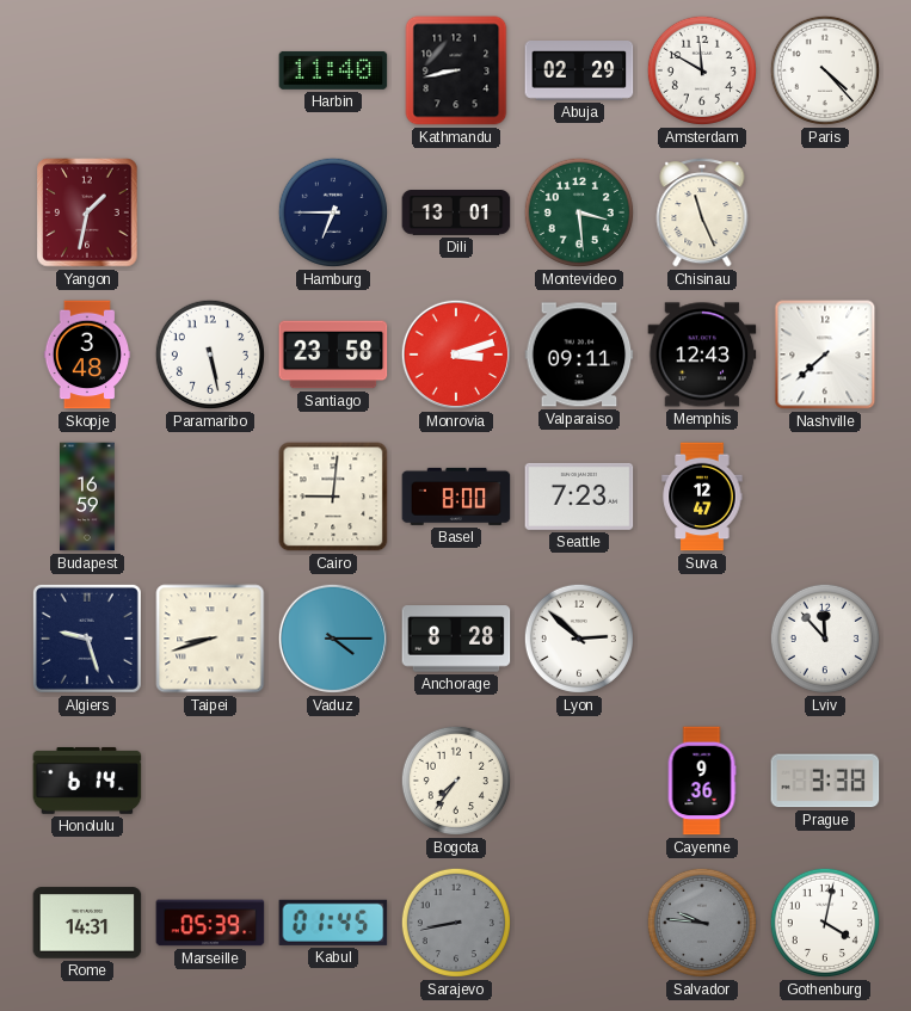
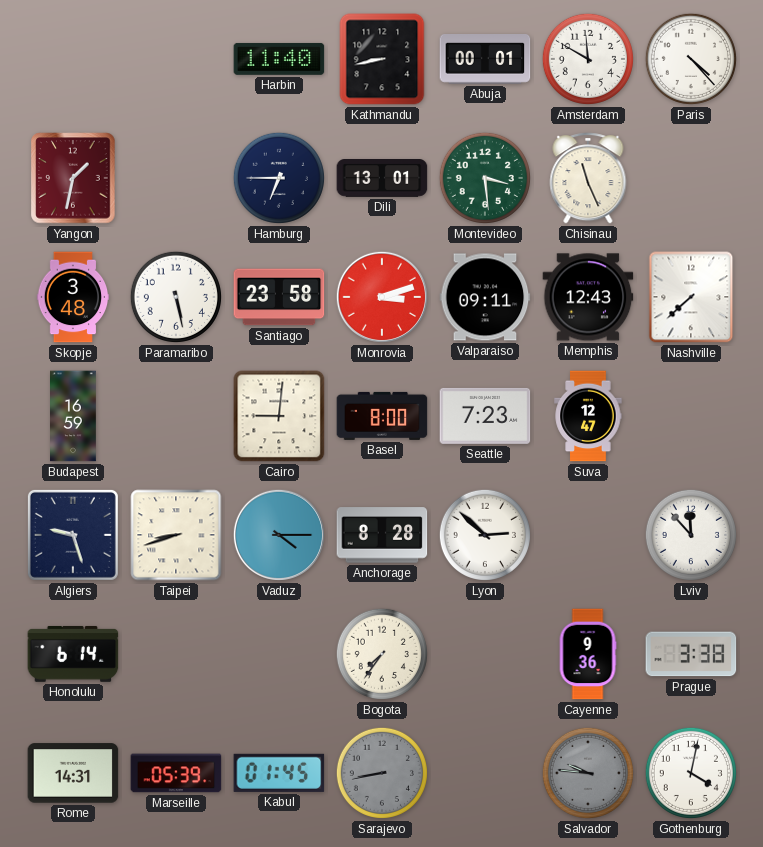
Abuja: 02:29 -> 00:01
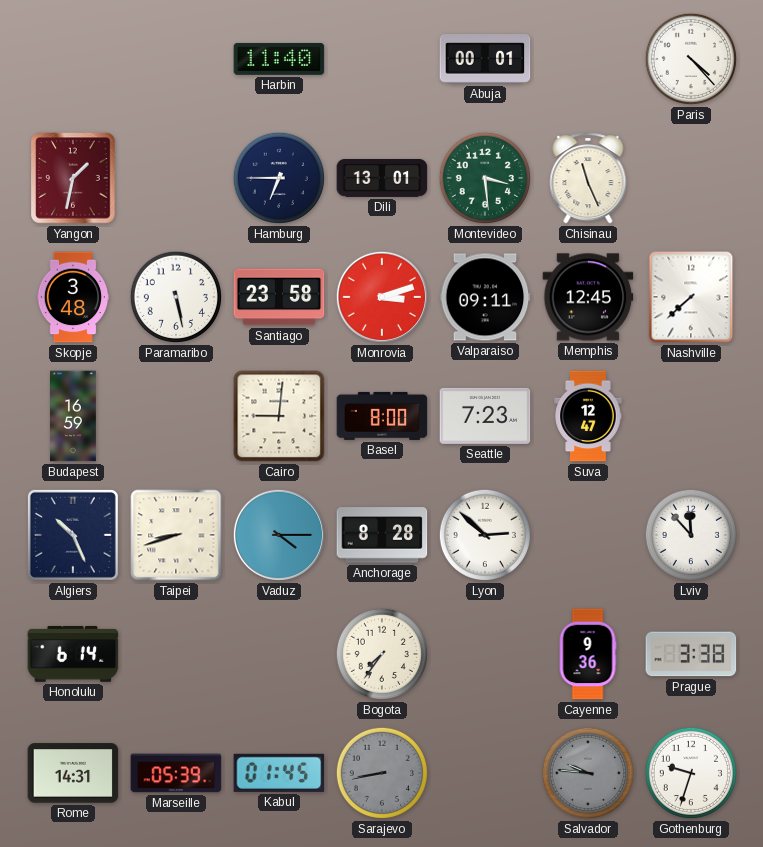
Kathmandu: 8:43 -> none
Amsterdam: 11:50 -> none
Memphis: 12:43 -> 12:45
Algiers: 9:27 -> 10:26
Gothenburg: 4:02 -> 9:33
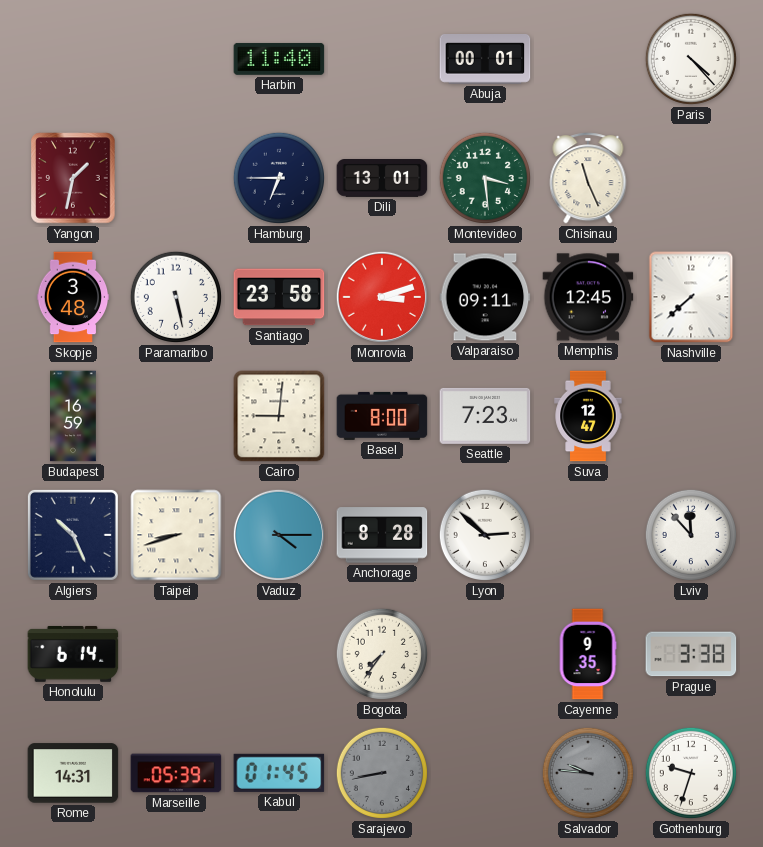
Cayenne: 9:36 -> 9:35
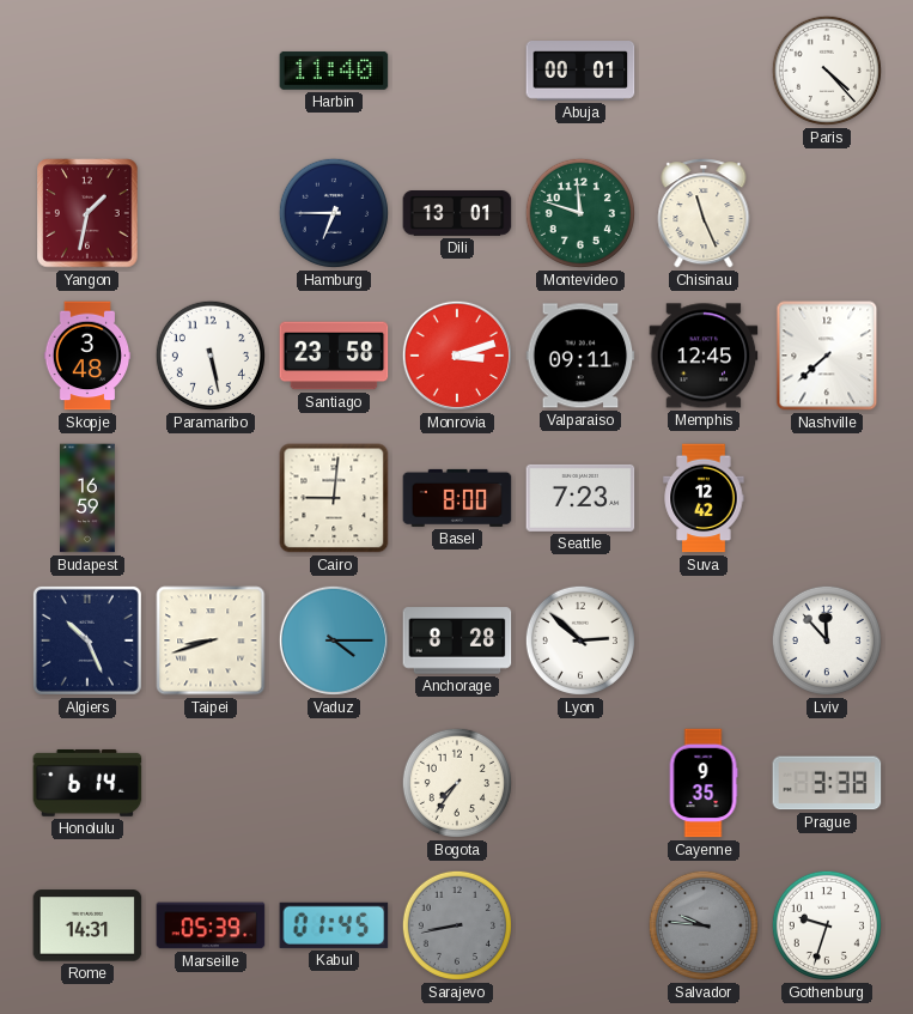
Montevideo: 3:29 -> 11:48
Suva: 12:47 -> 12:42
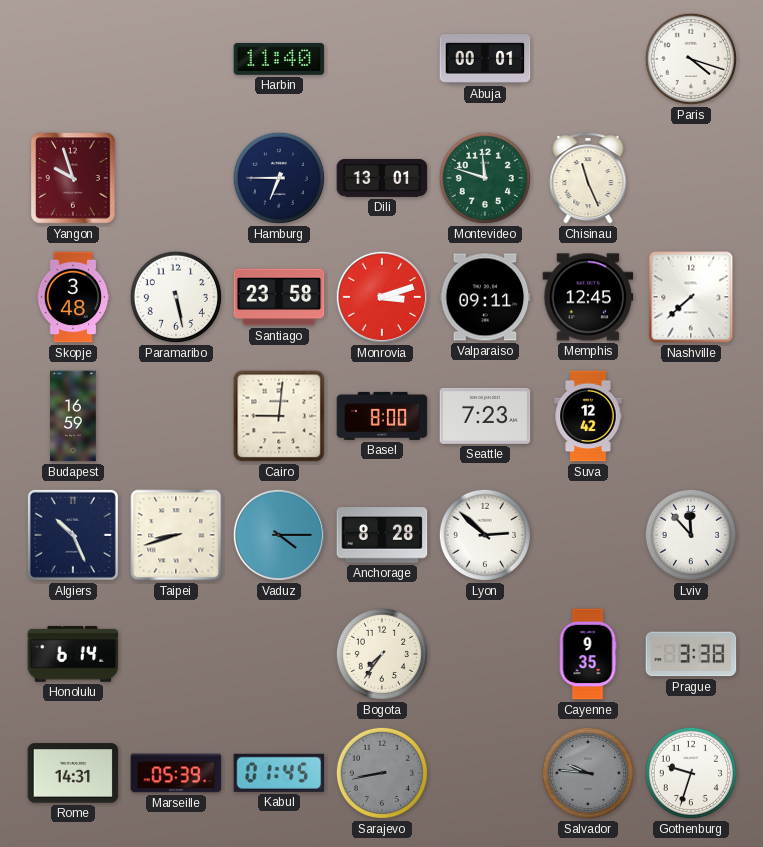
Paris: 4:23 -> 4:18
Yangon: 1:32 -> 9:57
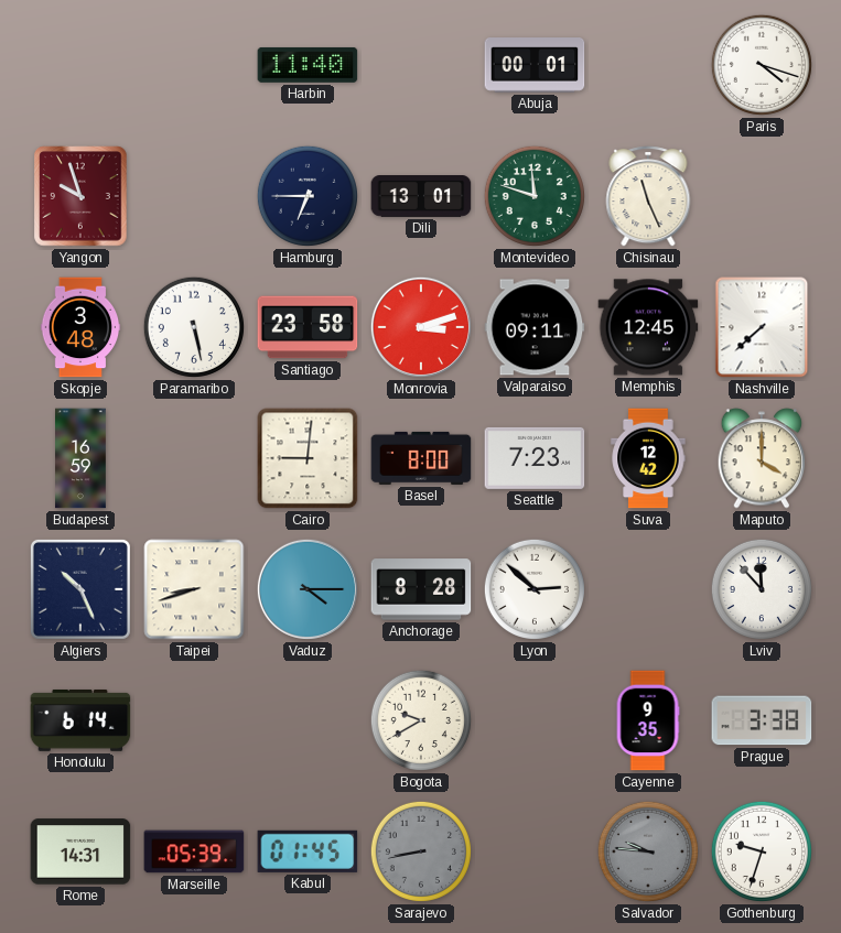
Maputo: none -> 4:00
Bogota: 7:36 -> 9:40
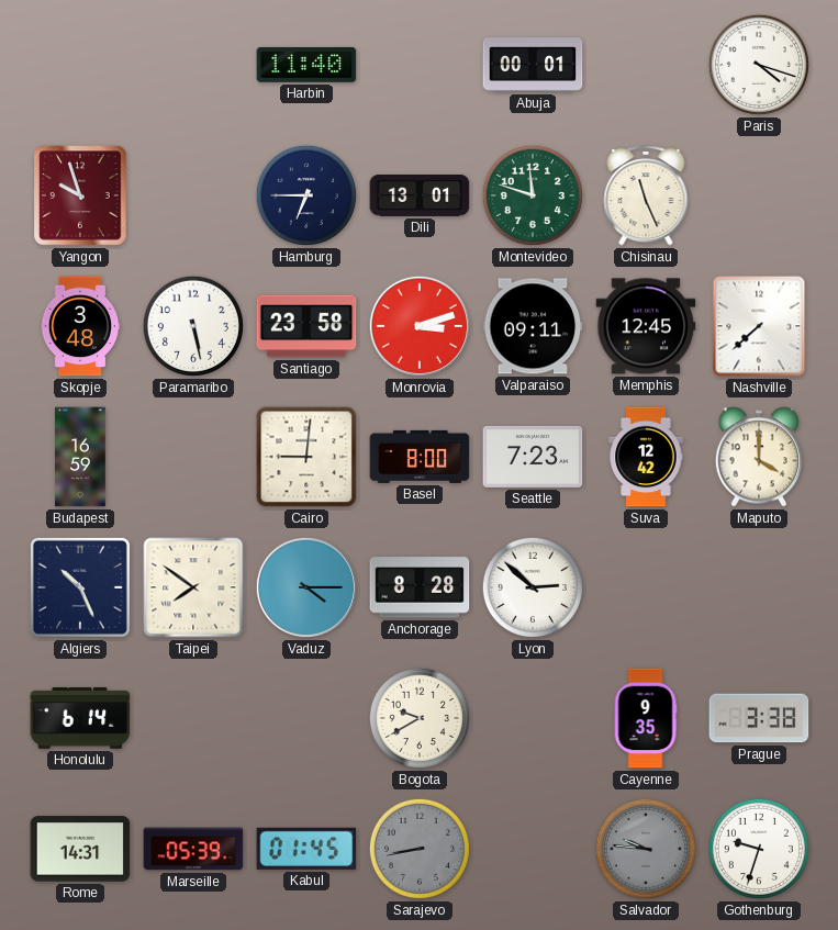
Taipei: 8:42 -> 7:51
Lviv: 11:53 -> none
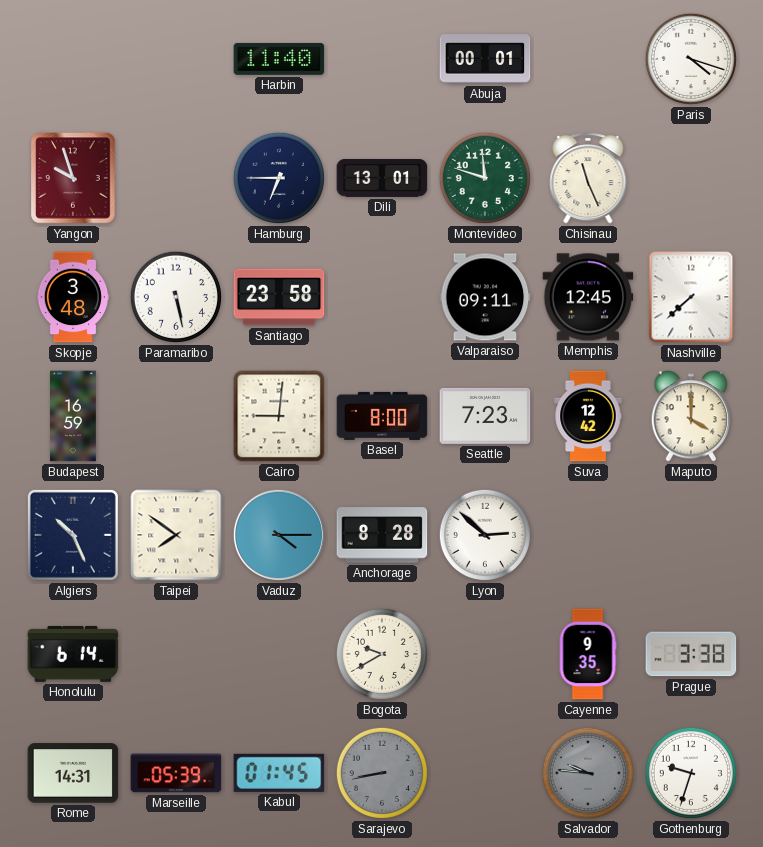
Monrovia: 3:12 -> none
